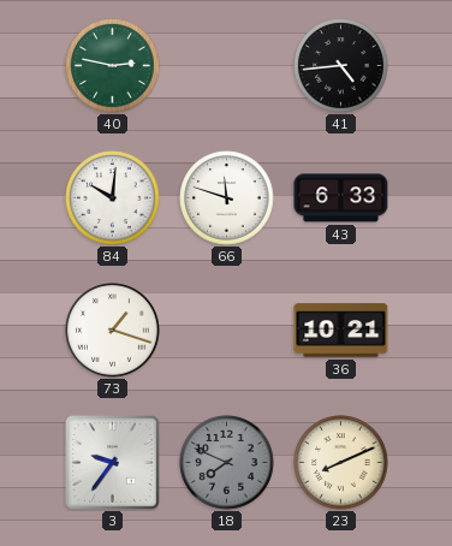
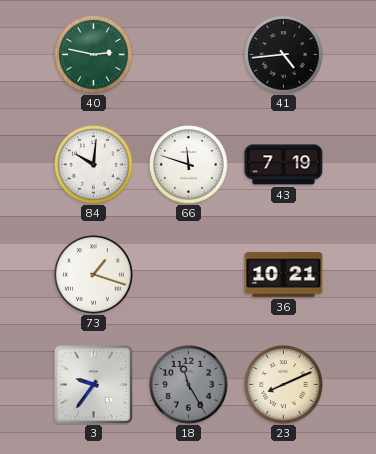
43: 6:33 -> 7:19
18: 7:49 -> 11:25
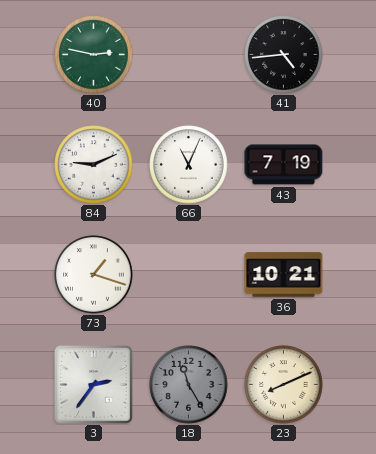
84: 10:01 -> 9:11
66: 11:48 -> 11:04
3: 9:36 -> 2:36
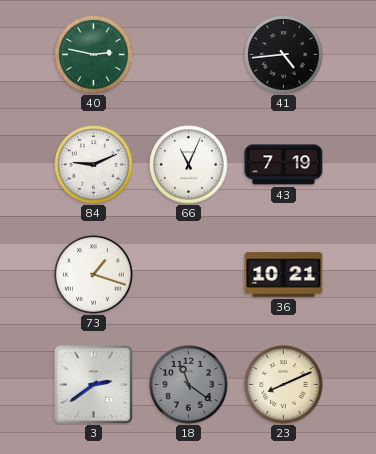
3: 2:36 -> 2:39
18: 11:25 -> 11:21
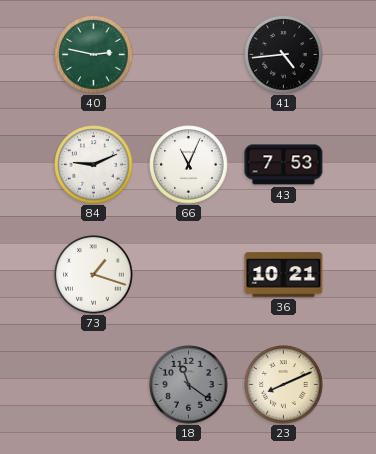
43: 7:19 -> 7:53
3: 2:39 -> none
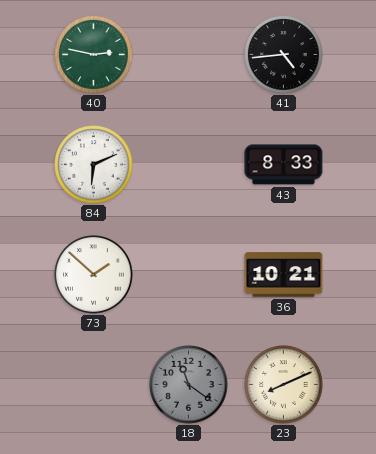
84: 9:11 -> 6:11
66: 11:04 -> none
43: 7:53 -> 8:33
73: 1:18 -> 1:52
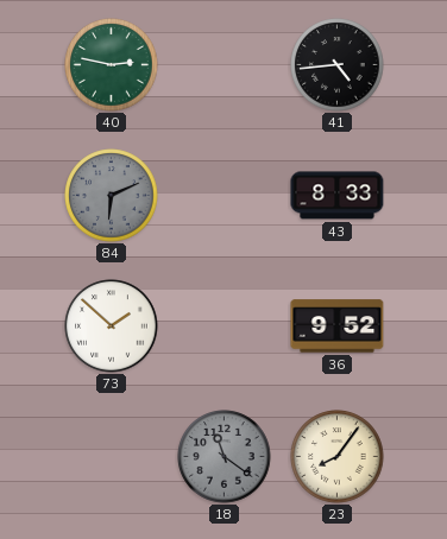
84 dial: white -> grey
36: 10:21 -> 9:52
23: 8:11 -> 8:06
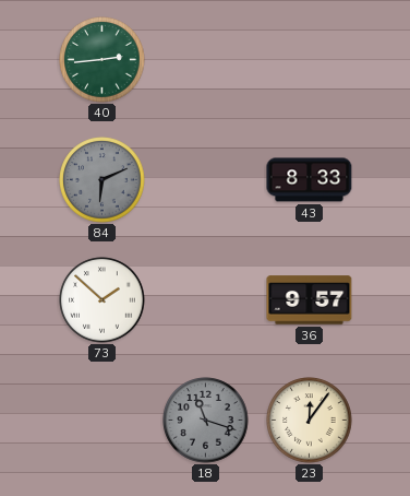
40: 2:47 -> 2:44
41: 4:44 -> none
36: 9:52 -> 9:57
18: 11:21 -> 11:18
23: 8:06 -> 12:06
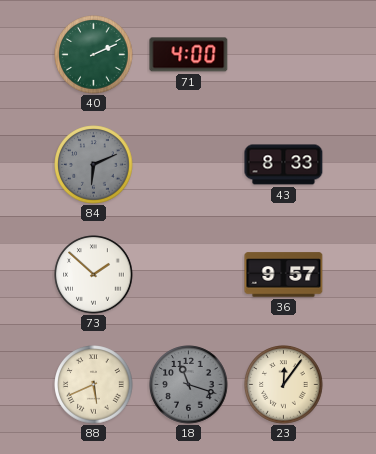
40: 2:44 -> 2:11
71: none -> 4:00
88: none -> 5:41
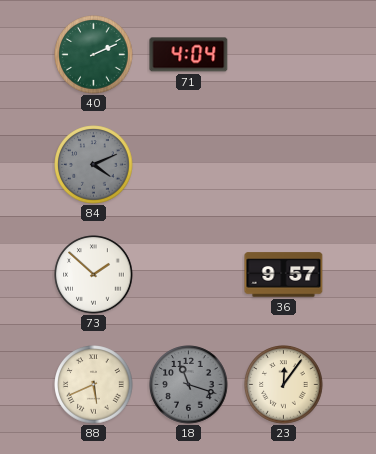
71: 4:00 -> 4:04
84: 6:11 -> 4:11
43: 8:33 -> none
